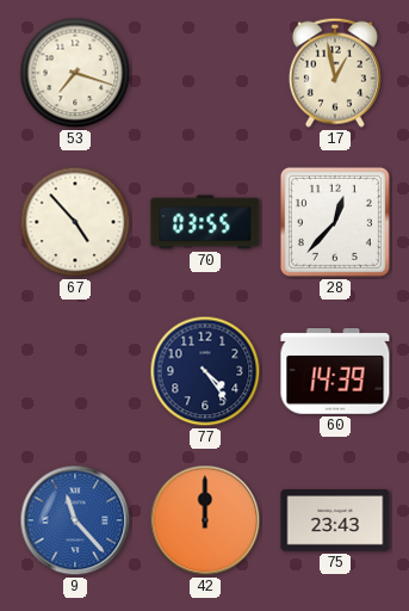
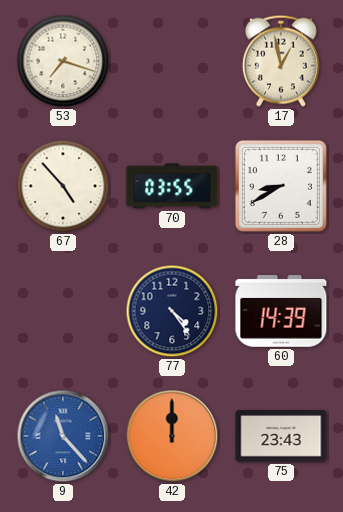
28: 12:37 -> 8:40
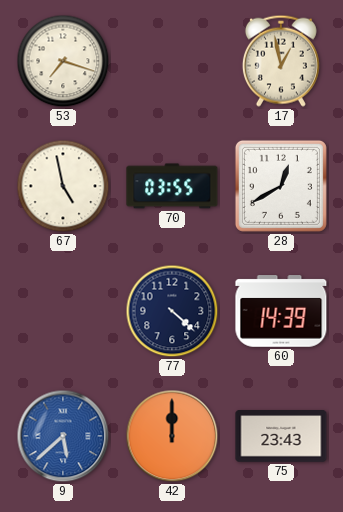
67: 4:53 -> 4:58
28: 8:40 -> 12:40
77: 4:24 -> 4:22
9: 11:23 -> 5:38
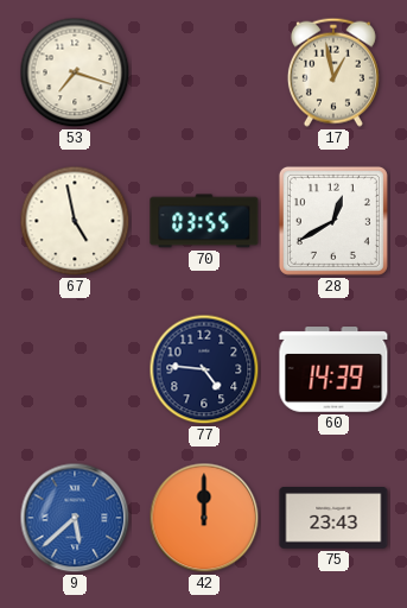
77: 4:22 -> 4:46
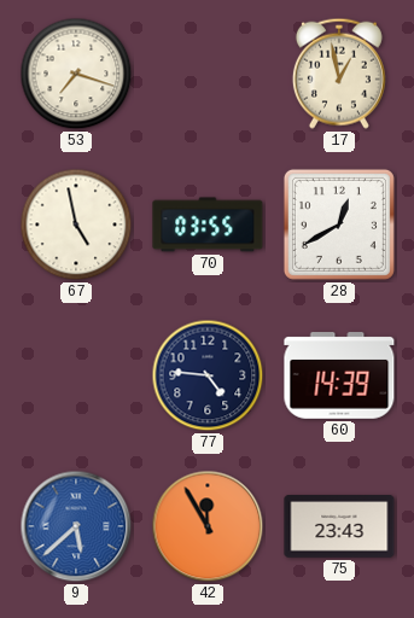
42: 12:00 -> 11:55
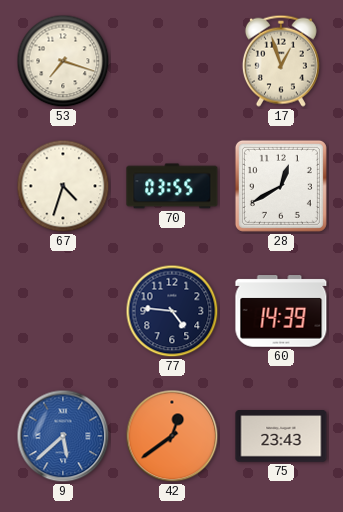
17: 12:58 -> 12:57
67: 4:58 -> 4:33
42: 11:55 -> 12:39
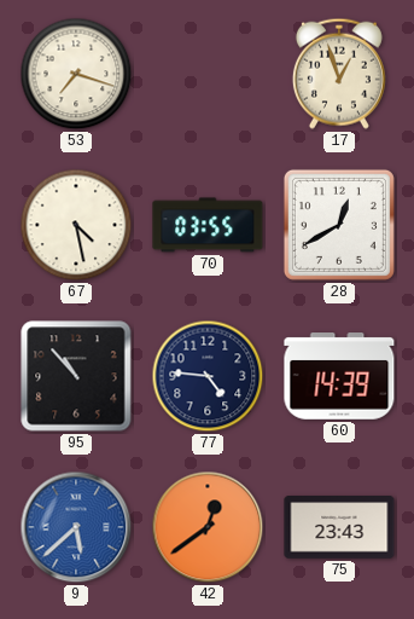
67: 4:33 -> 4:28
95: none -> 10:53
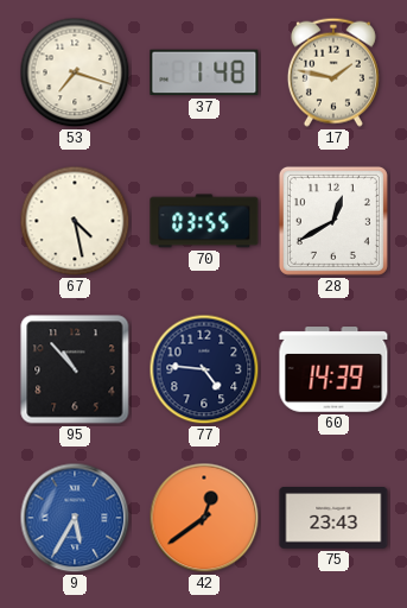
37: none -> 1:48
17: 12:57 -> 1:47
9: 5:38 -> 5:35
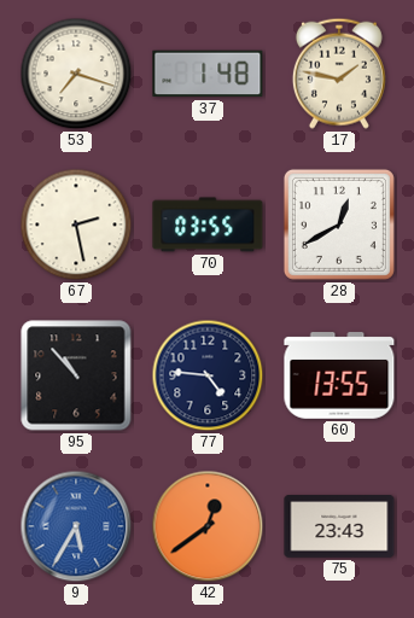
67: 4:28 -> 2:28
60: 14:39 -> 13:55
